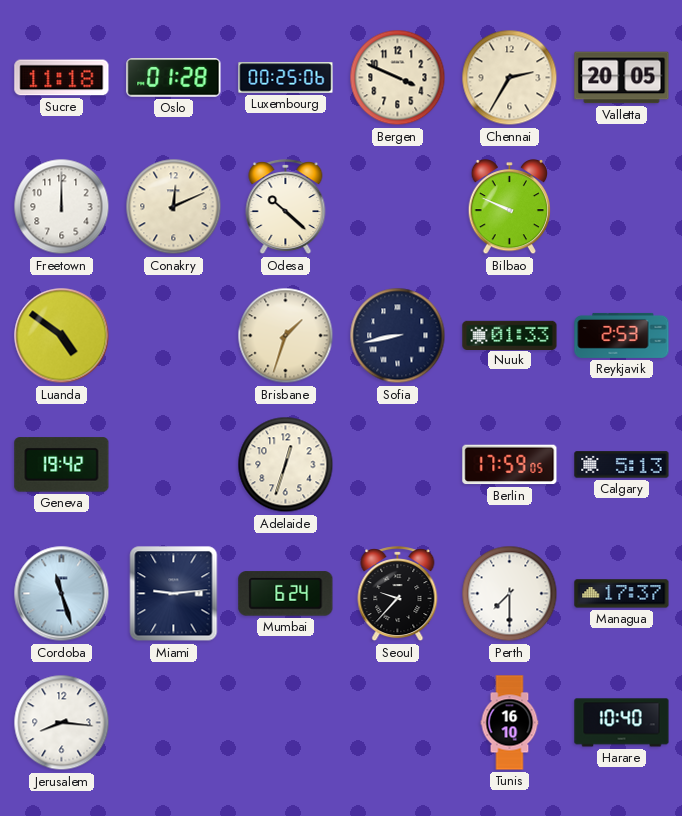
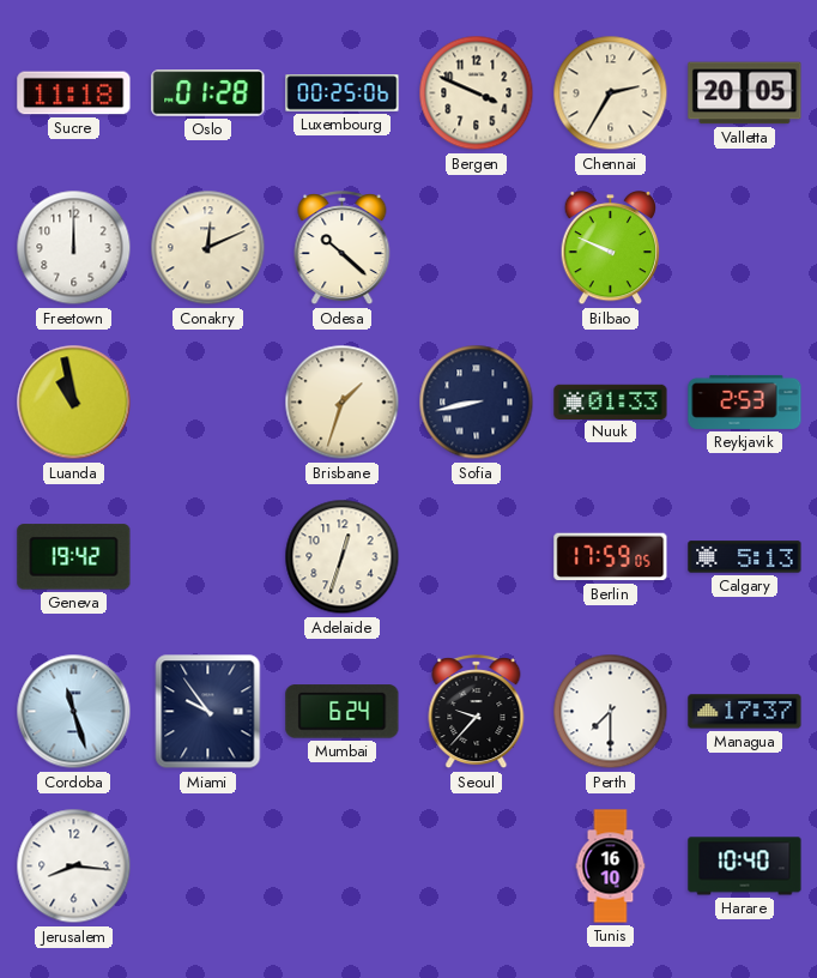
Luanda: 4:51 -> 10:58
Miami: 9:14 -> 9:54
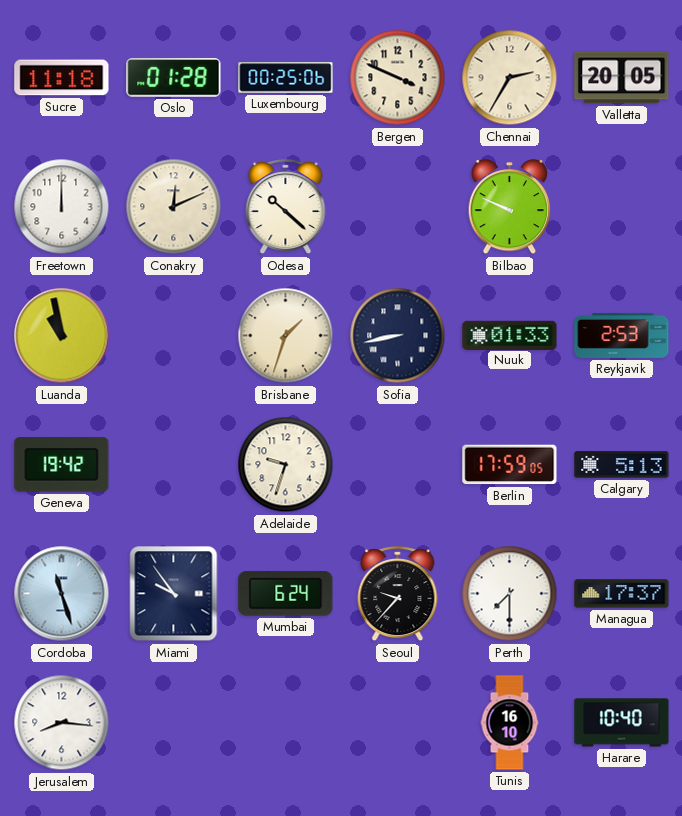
Adelaide: 12:33 -> 9:33
